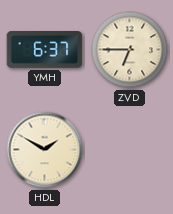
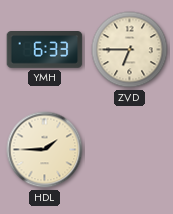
YMH: 6:37 -> 6:33
HDL: 1:50 -> 1:45
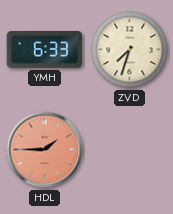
ZVD: 6:45 -> 7:33
HDL dial: cream -> salmon
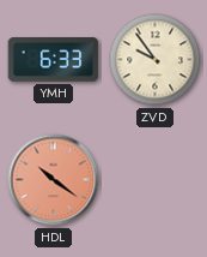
ZVD: 7:33 -> 9:54
HDL: 1:45 -> 10:21
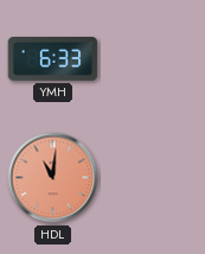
ZVD: 9:54 -> none
HDL: 10:21 -> 11:01
